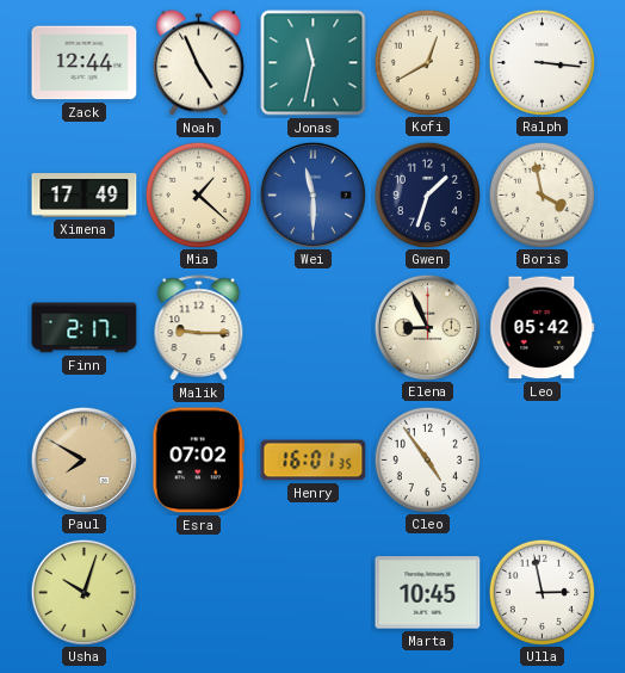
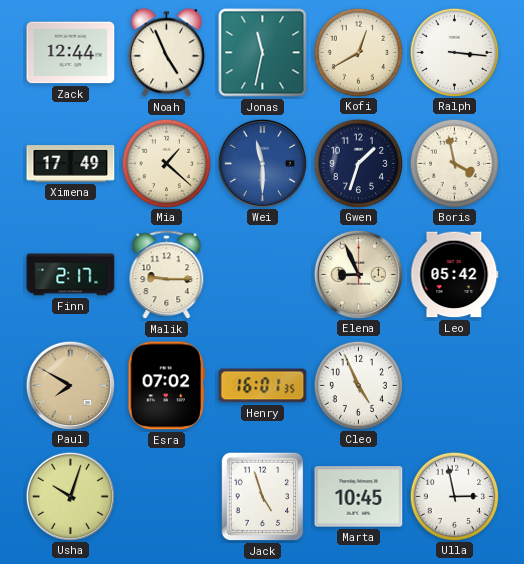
Cleo: 4:54 -> 4:56
Jack: none -> 4:57
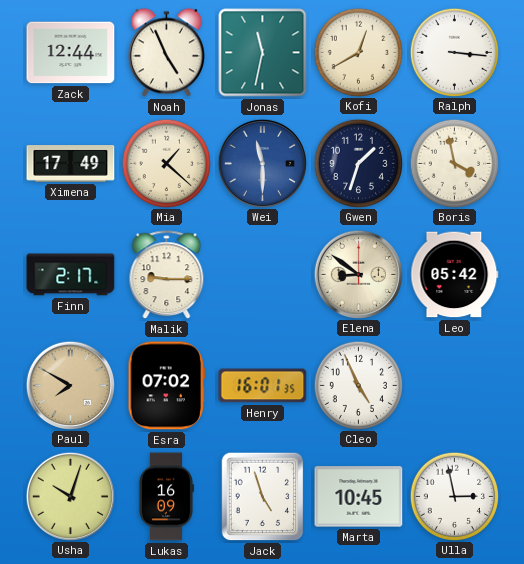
Elena: 8:56 -> 8:51
Lukas: none -> 16:09
